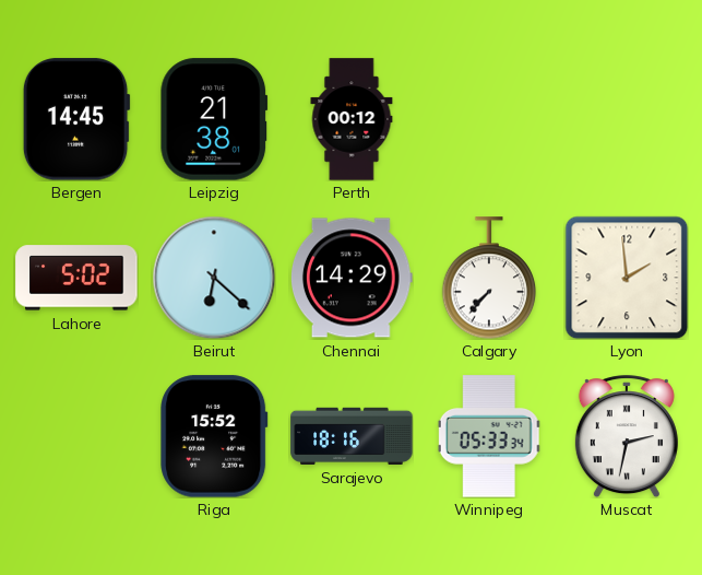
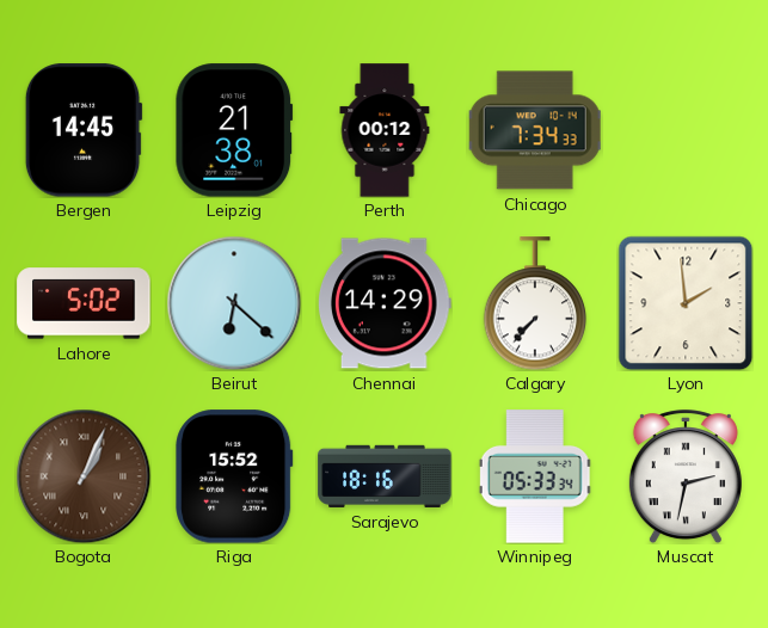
Chicago: none -> 7:34
Bogota: none -> 1:04
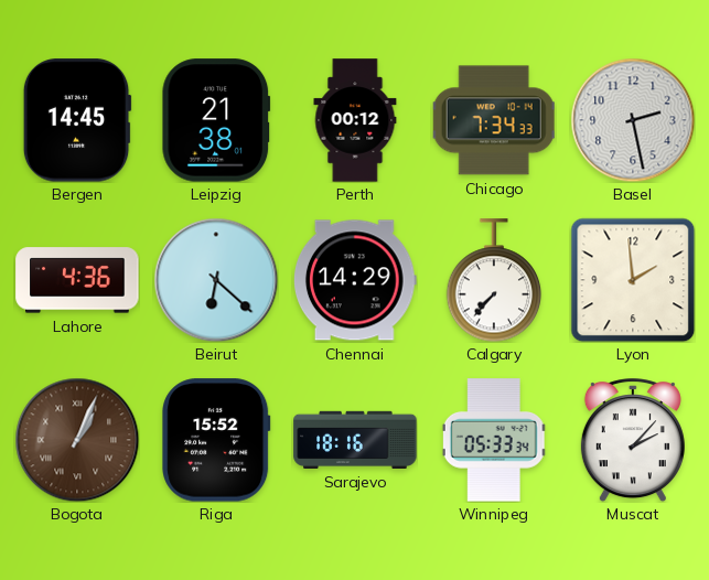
Basel: none -> 2:28
Lahore: 5:02 -> 4:36
Muscat: 2:32 -> 2:07
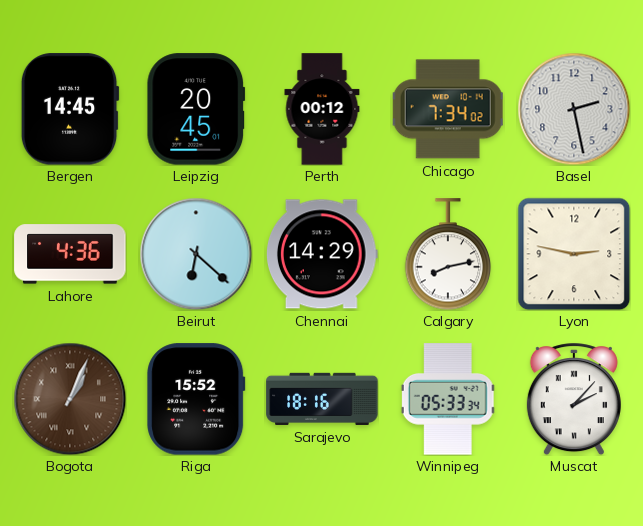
Leipzig: 21:38 -> 20:45
Chicago: 7:34:33 -> 7:34:02
Calgary: 7:37 -> 8:13
Lyon: 1:59 -> 2:47
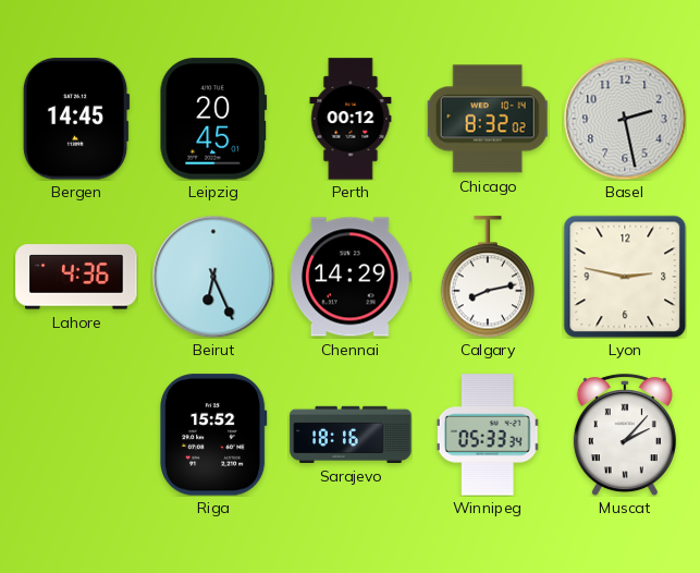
Chicago: 7:34 -> 8:32
Beirut: 6:22 -> 6:26
Bogota: 1:04 -> none
